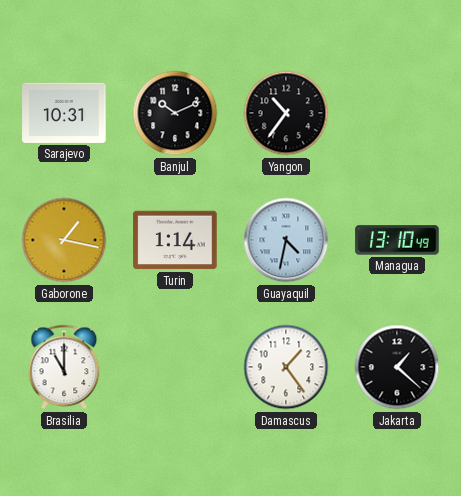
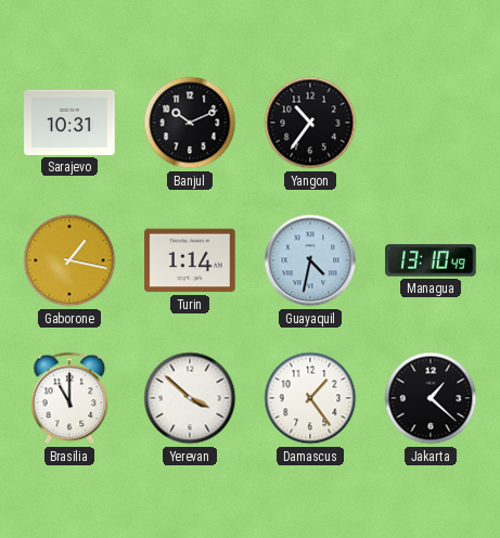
Yerevan: none -> 3:52
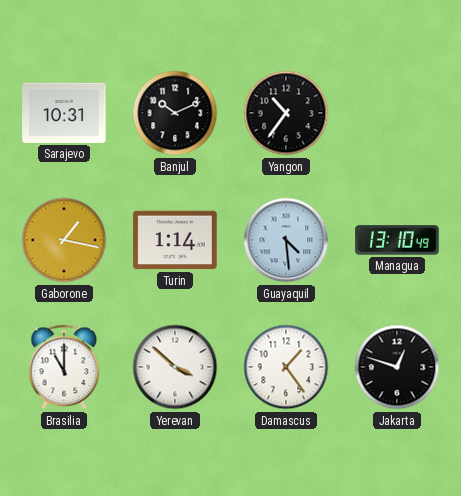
Guayaquil: 4:32 -> 4:29
Jakarta: 1:22 -> 12:48
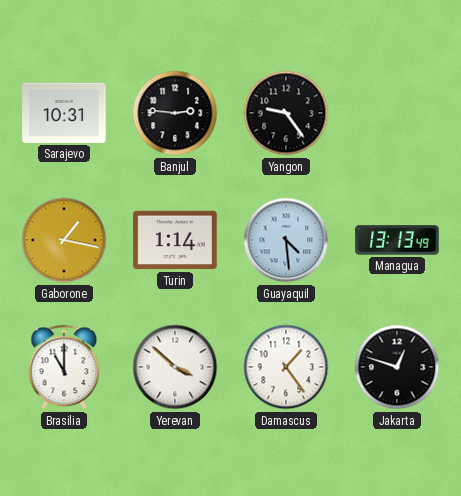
Banjul: 10:11 -> 2:46
Yangon: 10:36 -> 9:24
Managua: 13:10 -> 13:13
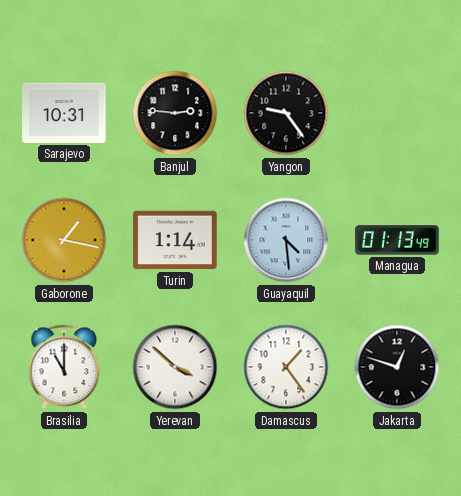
Managua: 13:13 -> 01:13
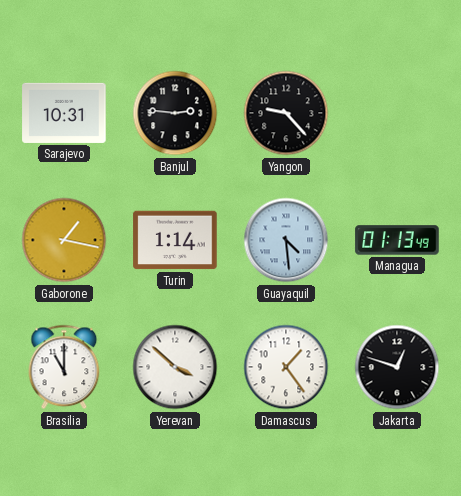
Yangon: 9:24 -> 9:23
